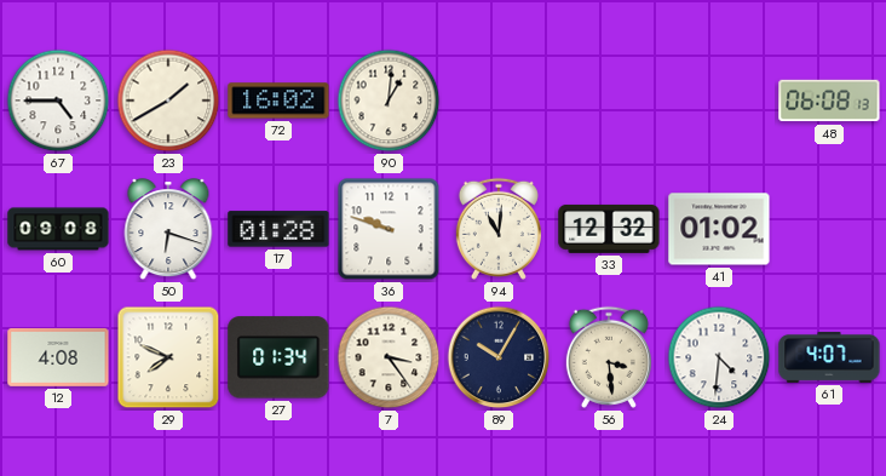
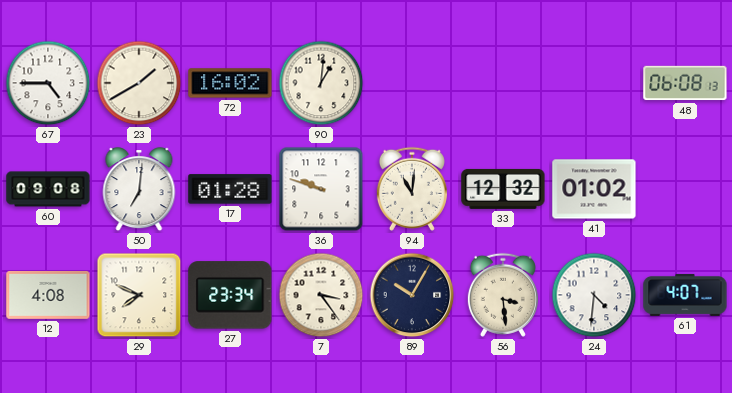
50: 6:18 -> 7:01
27: 01:34 -> 23:34
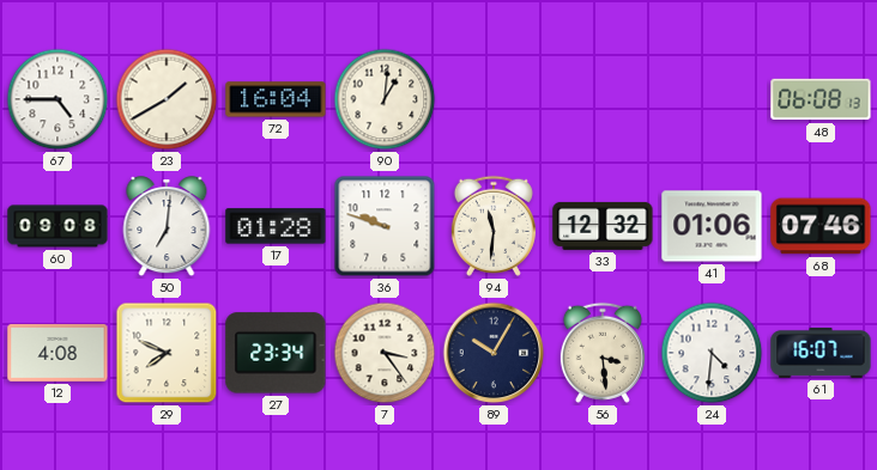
72: 16:02 -> 16:04
94: 11:01 -> 11:31
41: 01:02 -> 01:06
68: none -> 07:46
61: 4:07 -> 16:07
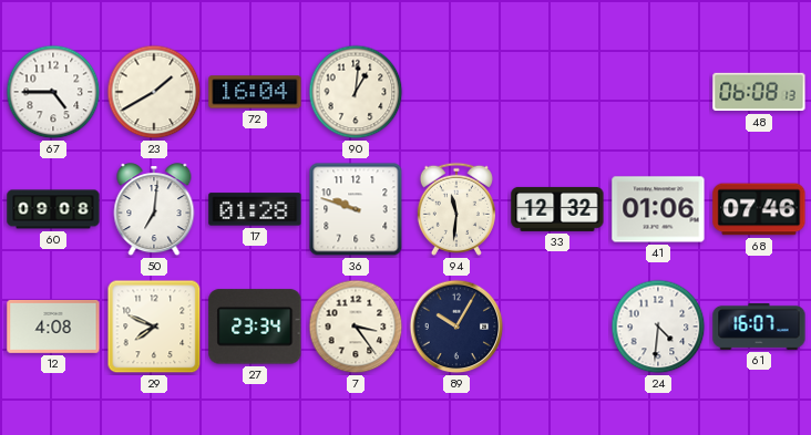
56: 3:29 -> none
